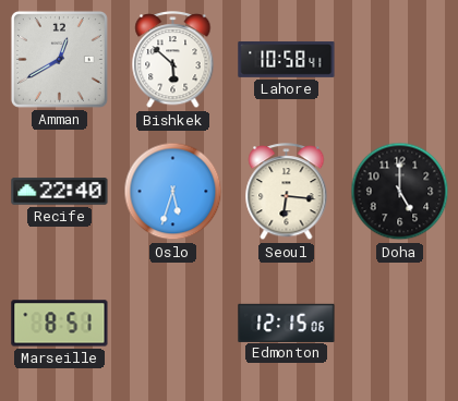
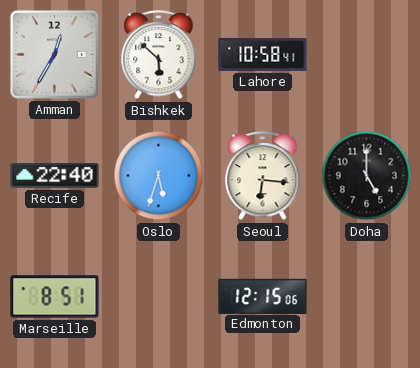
Amman: 12:40 -> 12:35
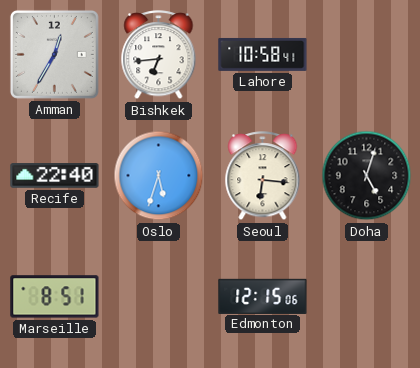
Bishkek: 5:52 -> 6:44
Doha: 5:00 -> 5:03
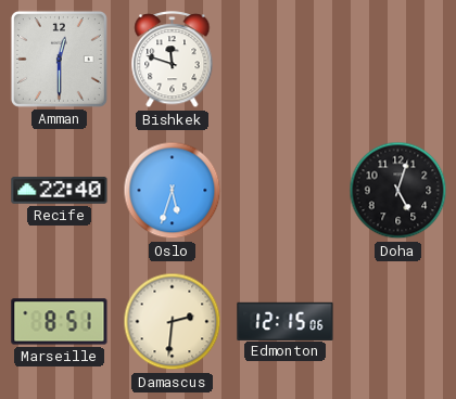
Amman: 12:35 -> 12:30
Bishkek: 6:44 -> 11:48
Lahore: 10:58 -> none
Seoul: 6:16 -> none
Damascus: none -> 2:31
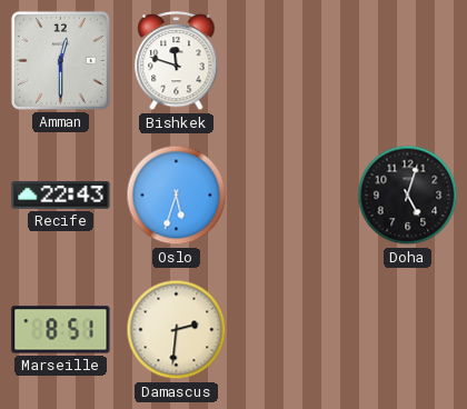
Recife: 22:40 -> 22:43
Edmonton: 12:15 -> none
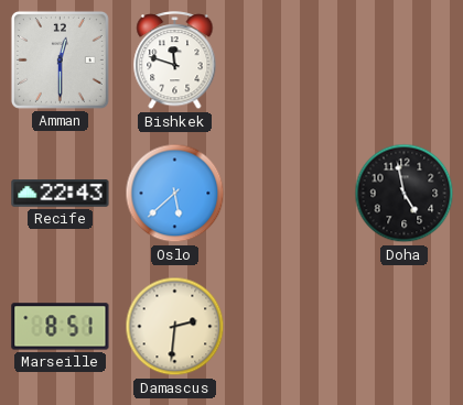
Oslo: 5:33 -> 5:38
Doha: 5:03 -> 4:58
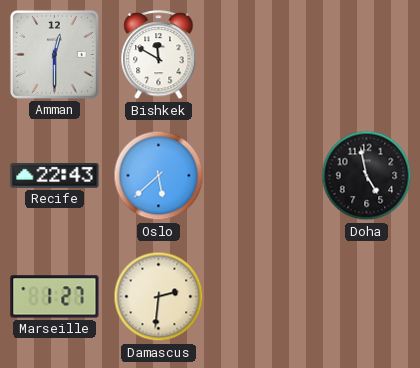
Bishkek: 11:48 -> 11:50
Marseille: 8:51 -> 1:27
